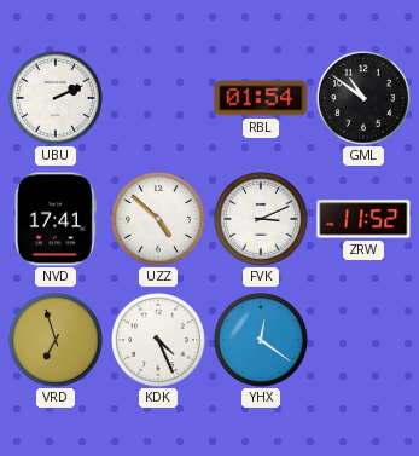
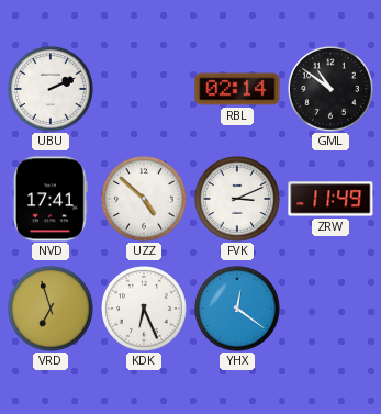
RBL: 01:54 -> 02:14
ZRW: 11:52 -> 11:49
KDK: 4:26 -> 6:26
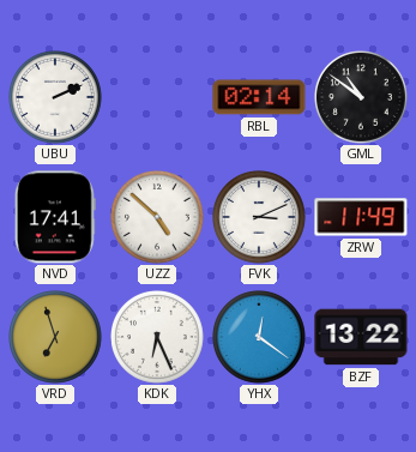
BZF: none -> 13:22
